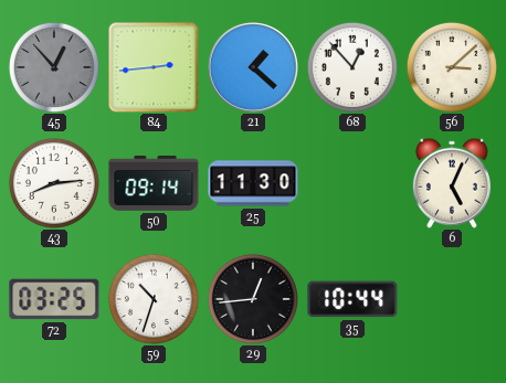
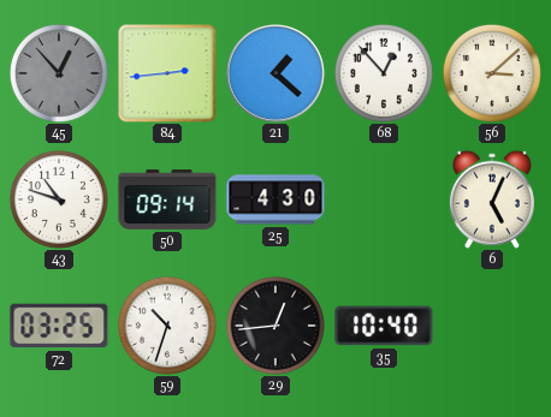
43: 8:14 -> 10:48
25: 11:30 -> 4:30
35: 10:44 -> 10:40
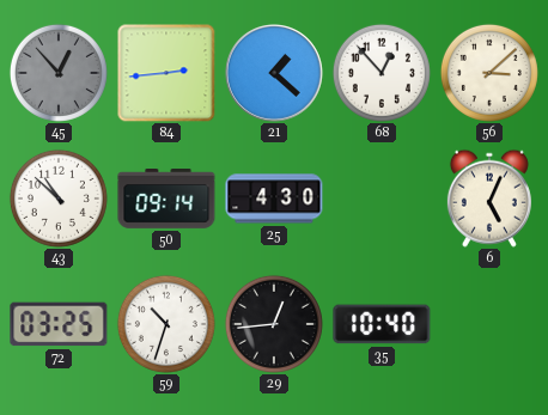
43: 10:48 -> 10:52
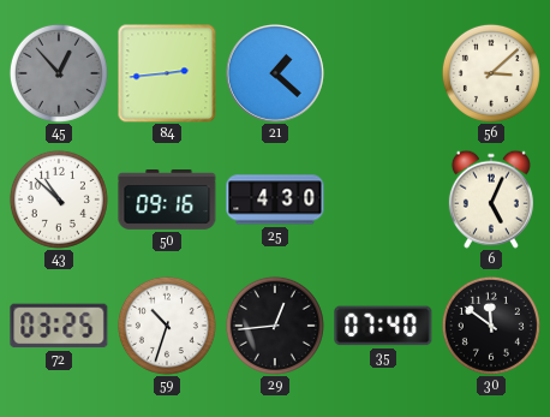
68: 12:53 -> none
50: 09:14 -> 09:16
35: 10:40 -> 07:40
30: none -> 11:51
